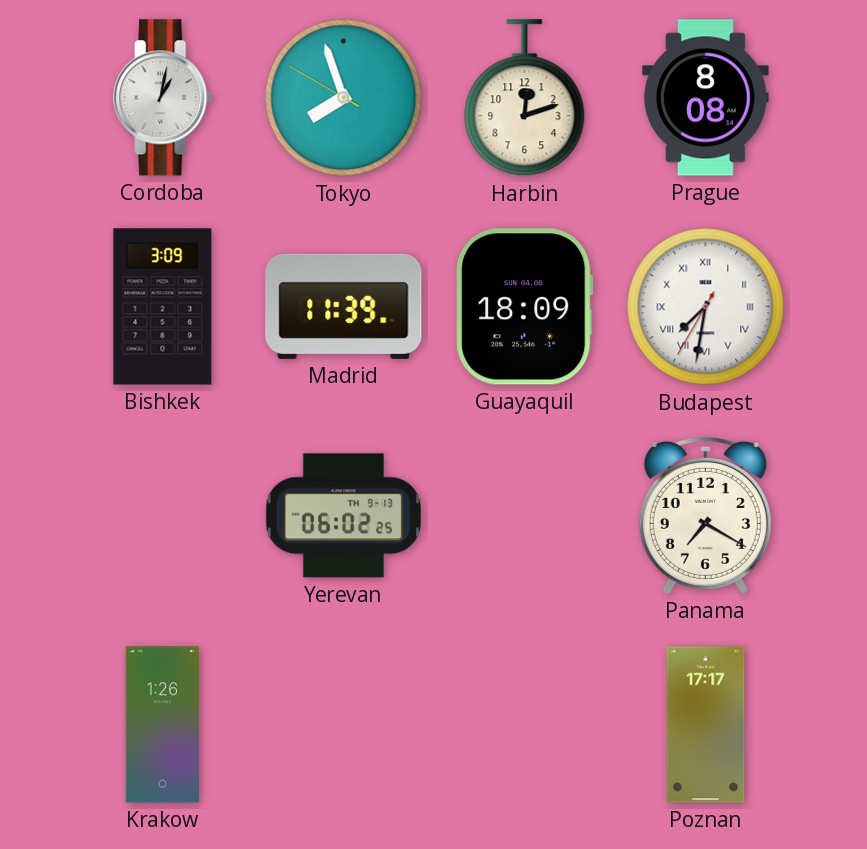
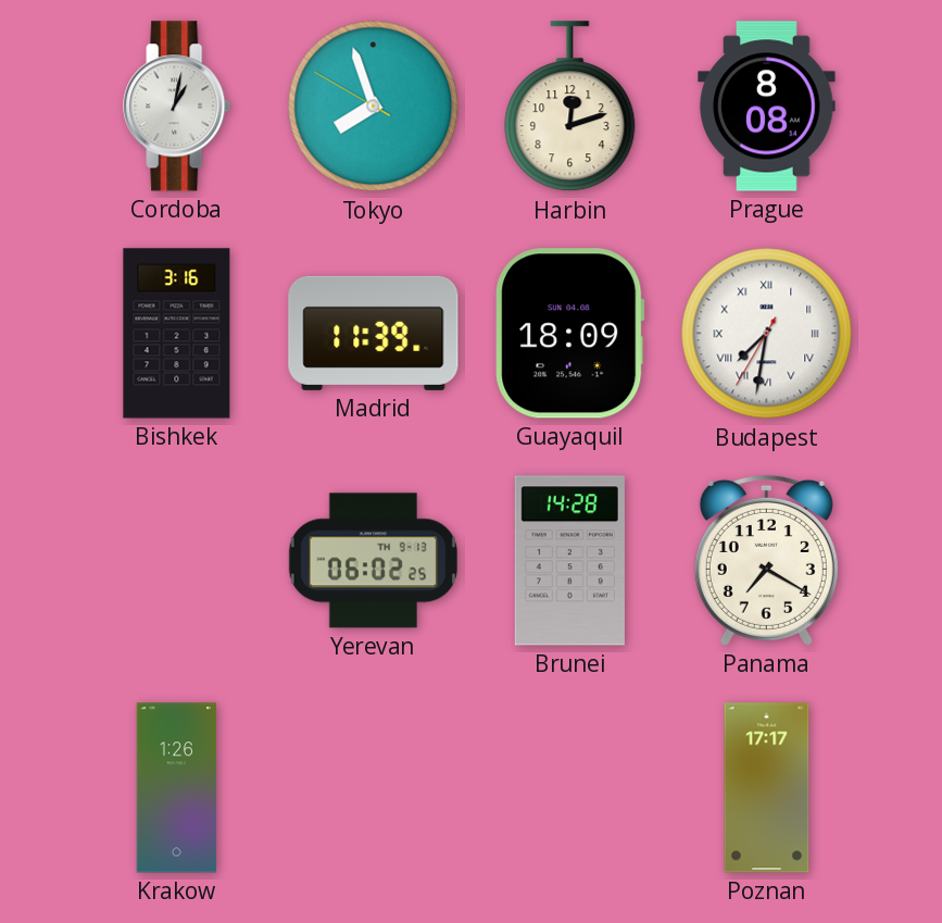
Bishkek: 3:09 -> 3:16
Brunei: none -> 14:28
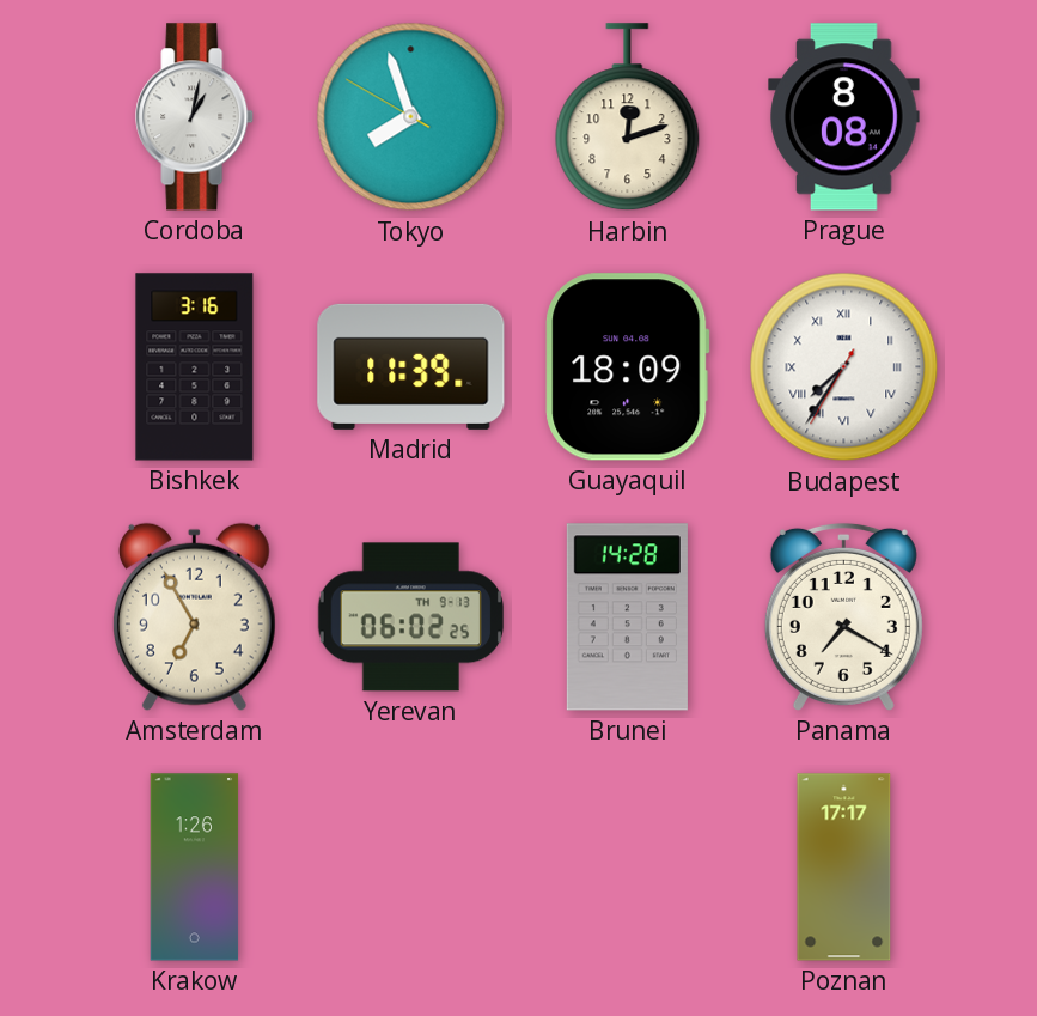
Budapest: 7:31 -> 7:35
Amsterdam: none -> 6:55
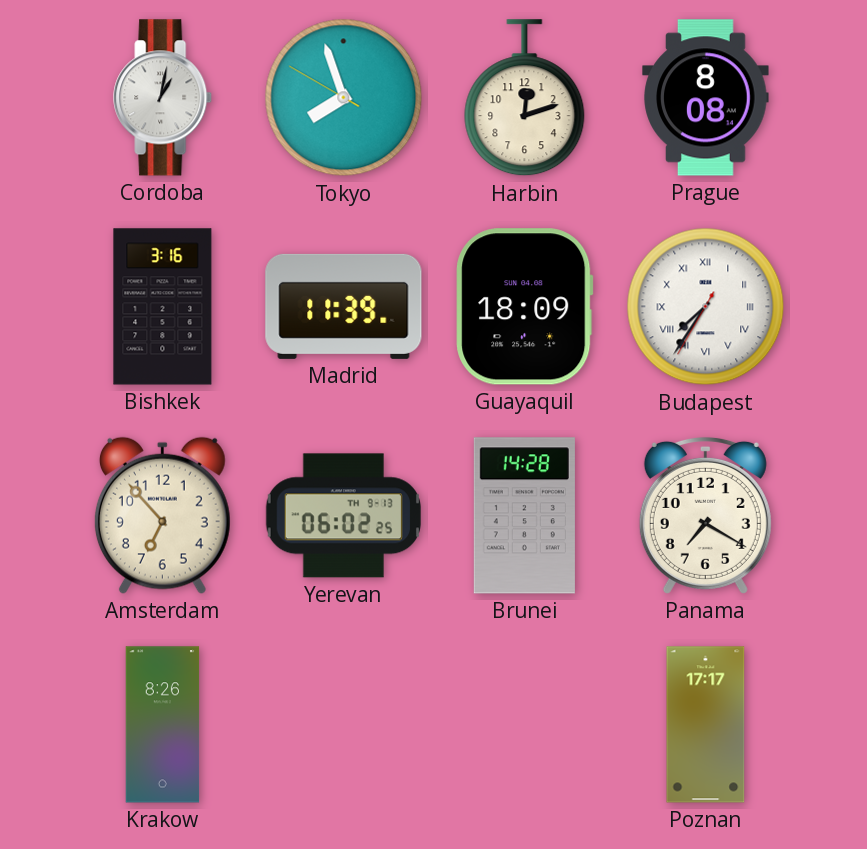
Amsterdam: 6:55 -> 6:53
Krakow: 1:26 -> 8:26
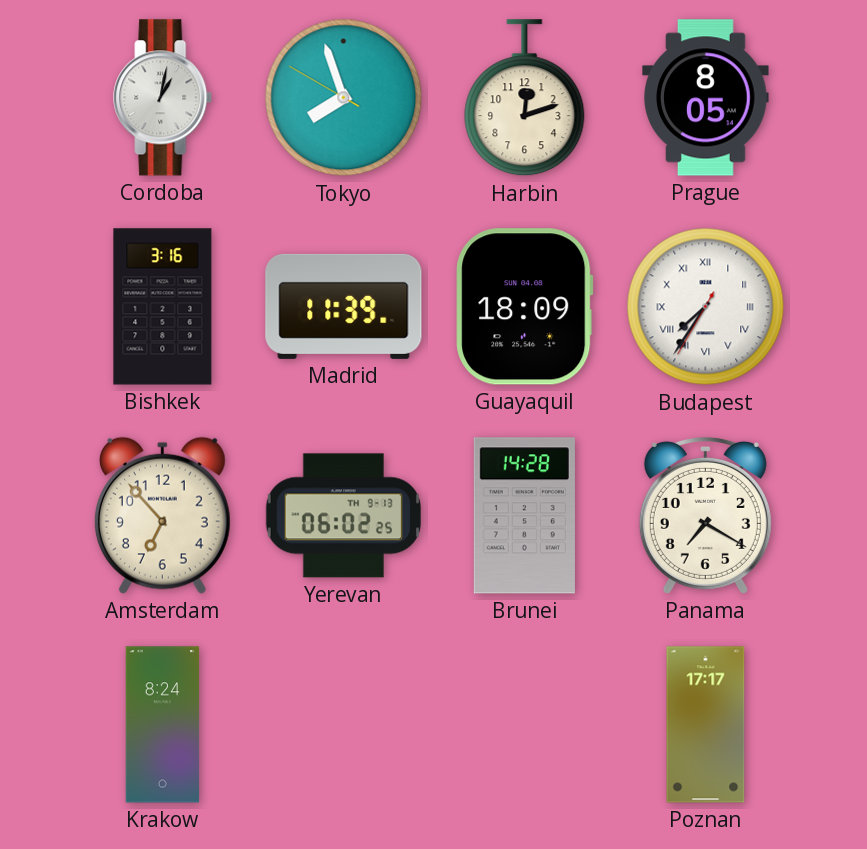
Prague: 8:08 -> 8:05
Krakow: 8:26 -> 8:24
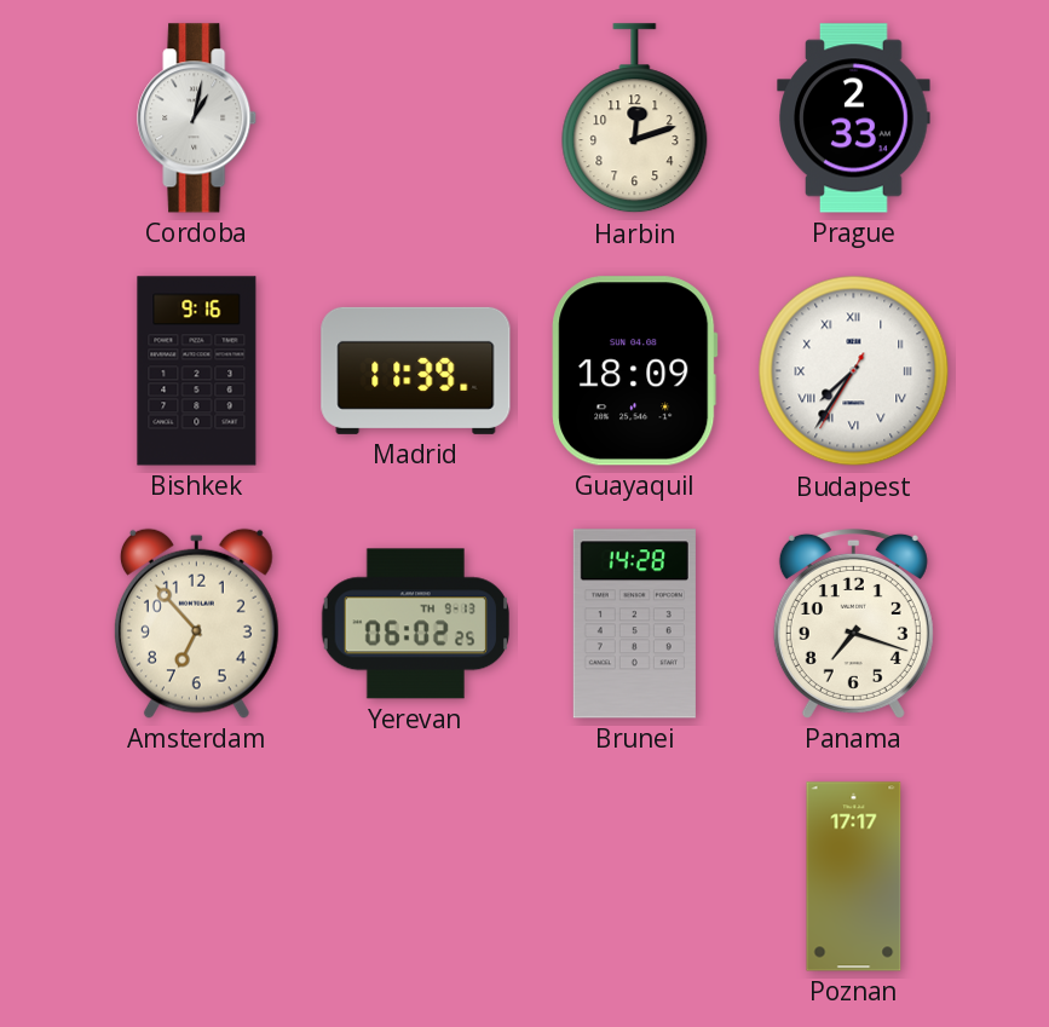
Tokyo: 7:56 -> none
Prague: 8:05 -> 2:33
Bishkek: 3:16 -> 9:16
Panama: 7:20 -> 7:18
Krakow: 8:24 -> none
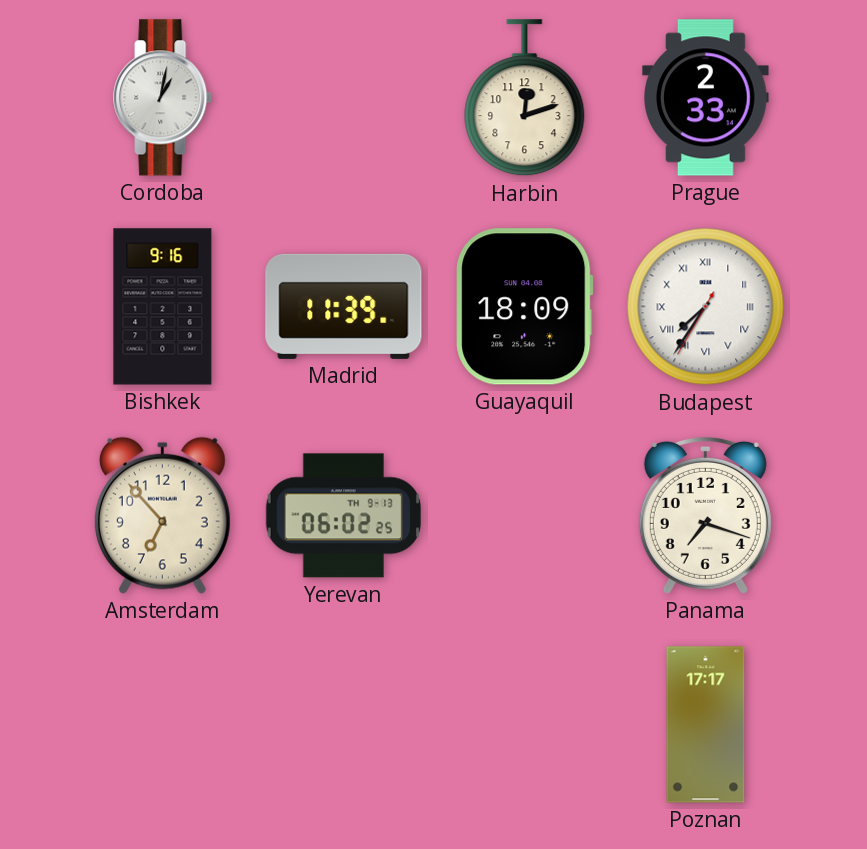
Brunei: 14:28 -> none
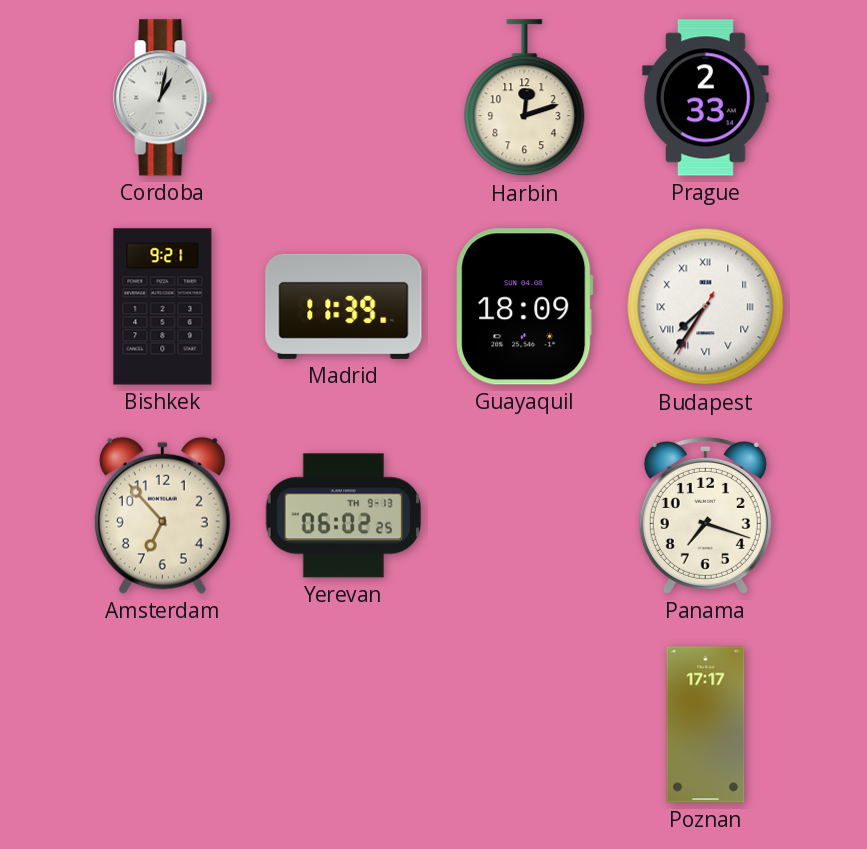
Bishkek: 9:16 -> 9:21
